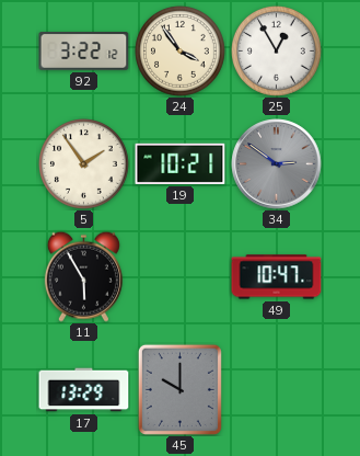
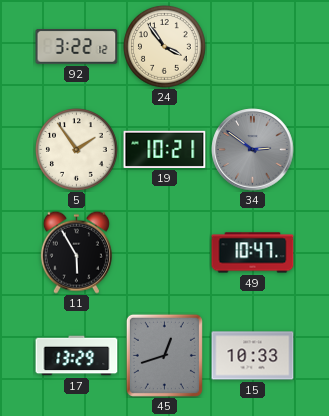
25: 12:55 -> none
45: 10:00 -> 12:42
15: none -> 10:33
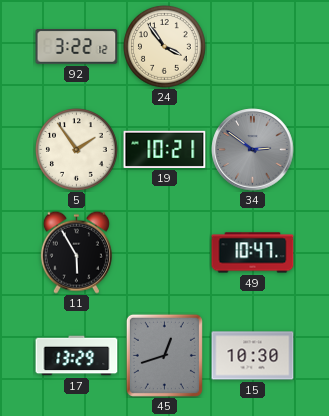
15: 10:33 -> 10:30
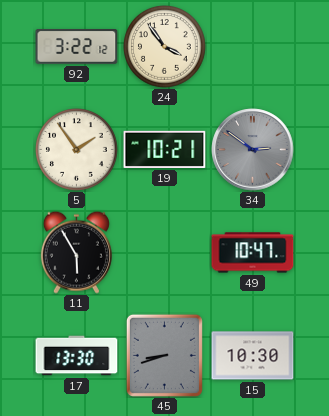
17: 13:29 -> 13:30
45: 12:42 -> 8:42
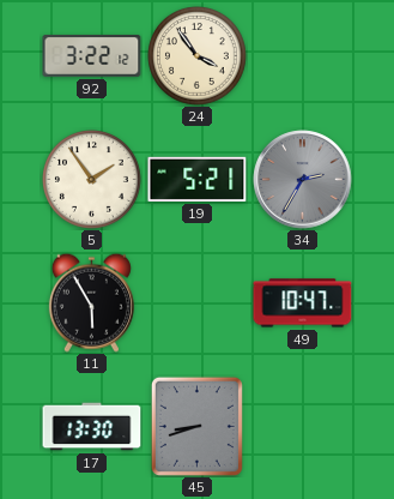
19: 10:21 -> 5:21
34: 2:51 -> 2:35
15: 10:30 -> none
